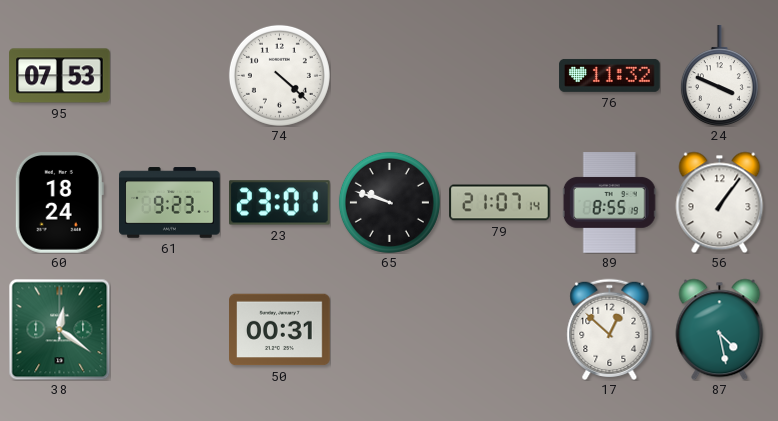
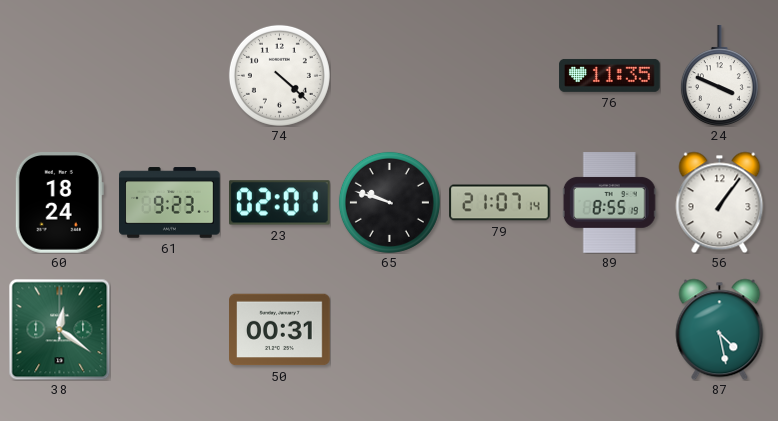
95: 07:53 -> none
76: 11:32 -> 11:35
23: 23:01 -> 02:01
17: 12:52 -> none
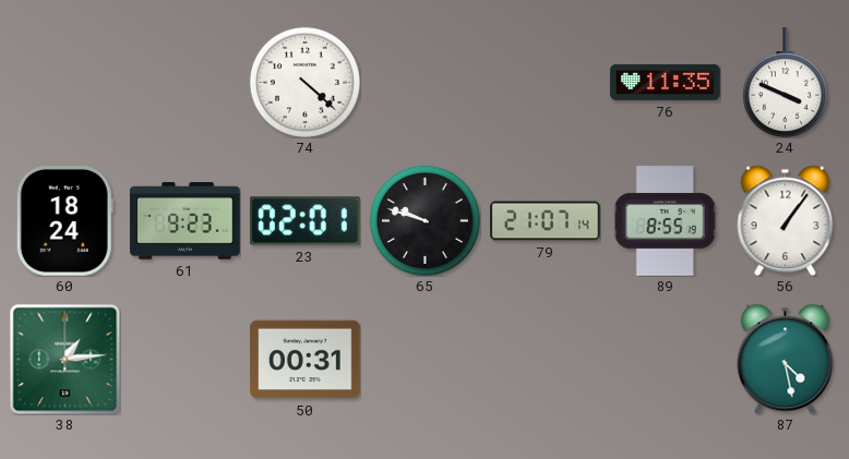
38: 12:21 -> 1:14
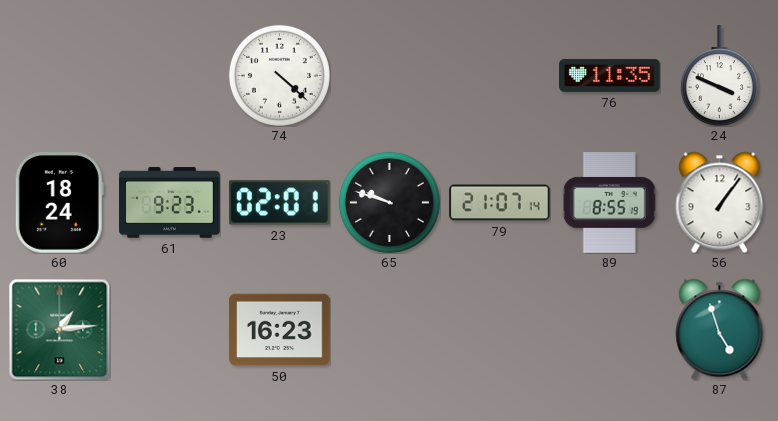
50: 00:31 -> 16:23
87: 4:28 -> 4:57
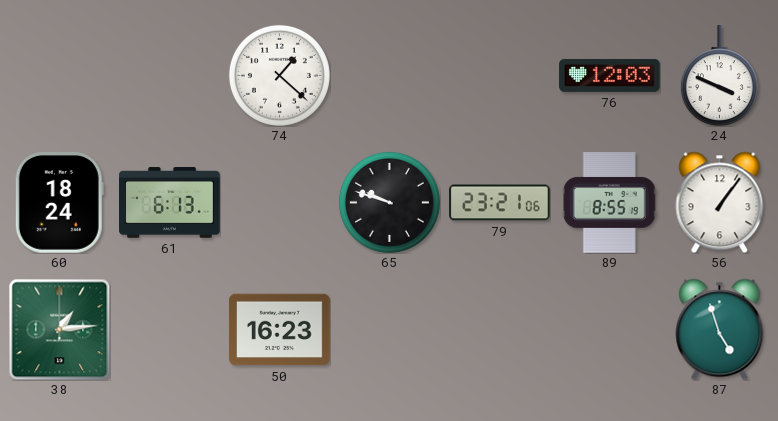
74: 4:22 -> 1:22
76: 11:35 -> 12:03
61: 9:23 -> 6:13
23: 02:01 -> none
79: 21:07 -> 23:21
